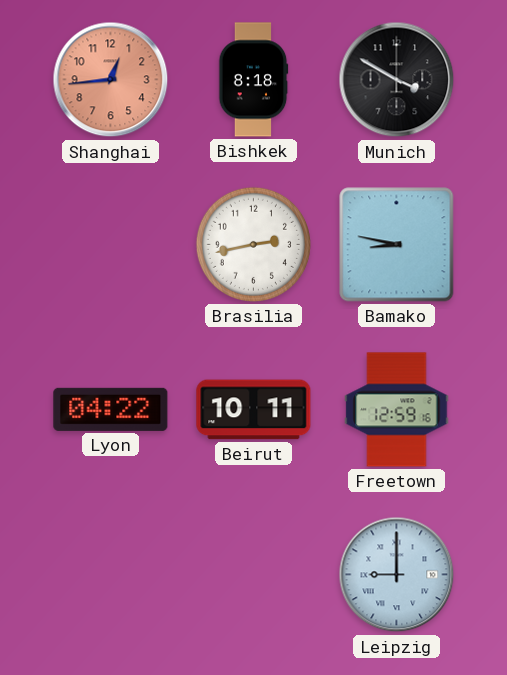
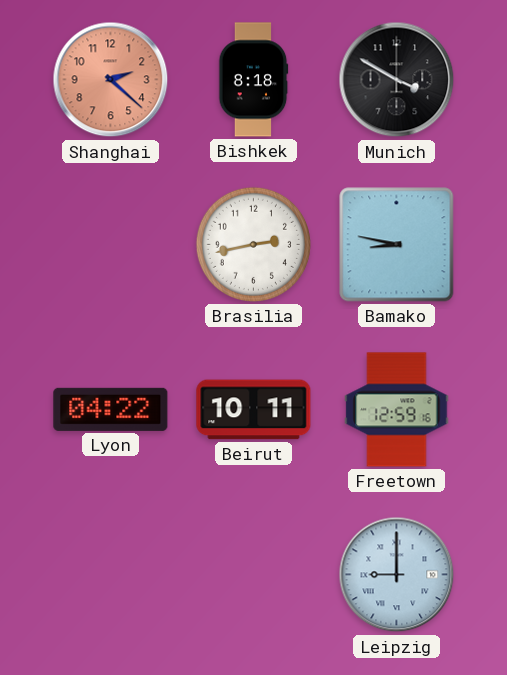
Shanghai: 12:44 -> 2:22
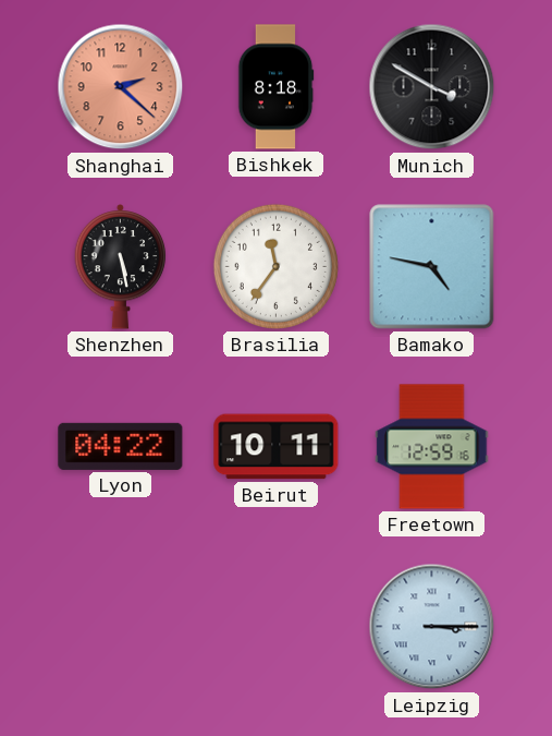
Shenzhen: none -> 5:28
Brasilia: 2:43 -> 11:36
Bamako: 8:47 -> 4:47
Leipzig: 9:00 -> 3:15
